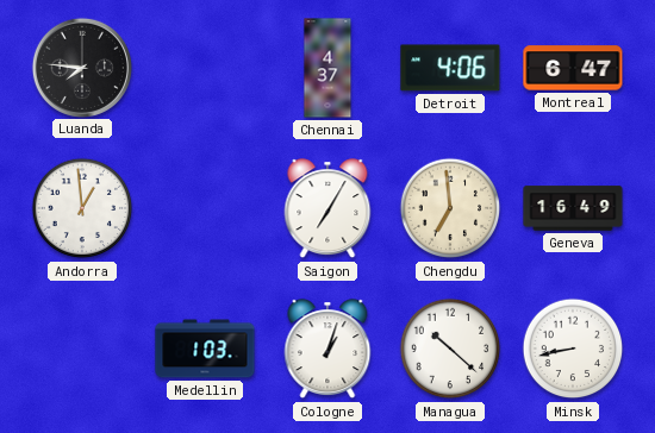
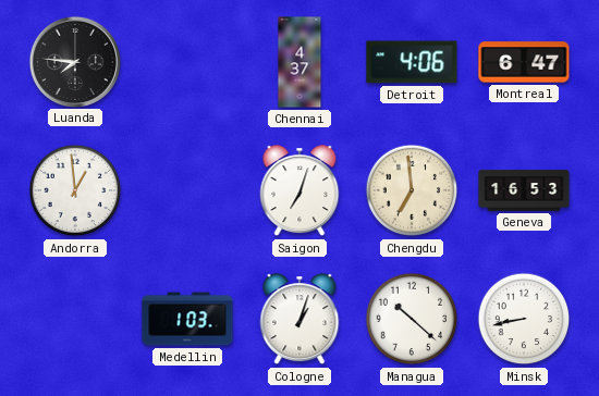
Saigon: 7:05 -> 7:03
Geneva: 16:49 -> 16:53
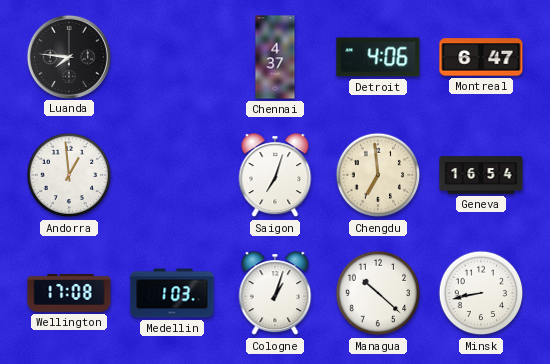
Geneva: 16:53 -> 16:54
Wellington: none -> 17:08
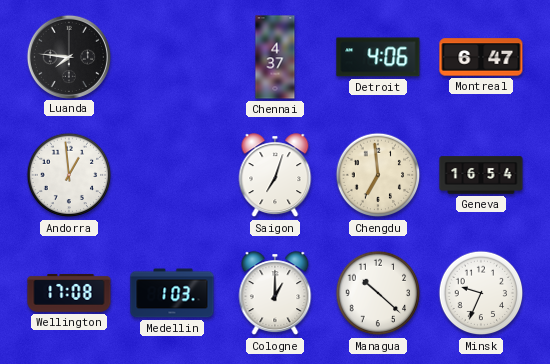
Cologne: 1:03 -> 1:00
Minsk: 8:43 -> 9:34
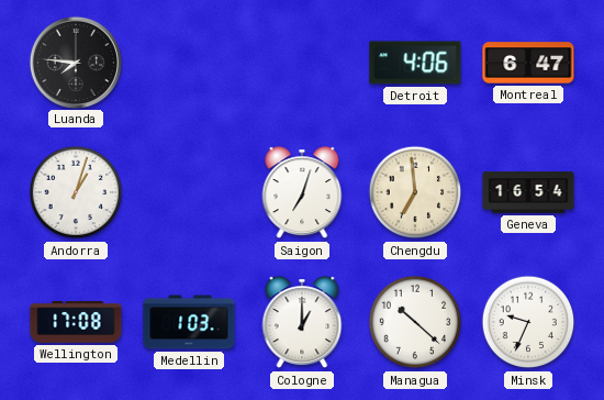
Chennai: 4:37 -> none
Andorra: 12:59 -> 1:03
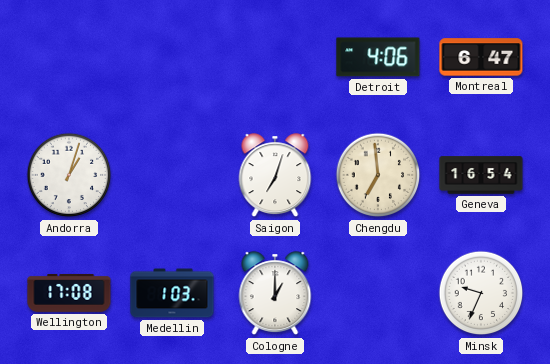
Luanda: 7:46 -> none
Managua: 10:22 -> none
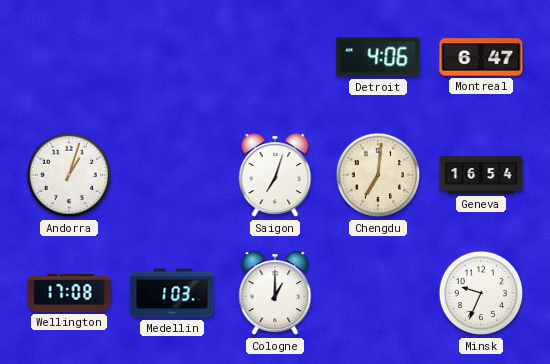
Chengdu: 6:59 -> 7:01
